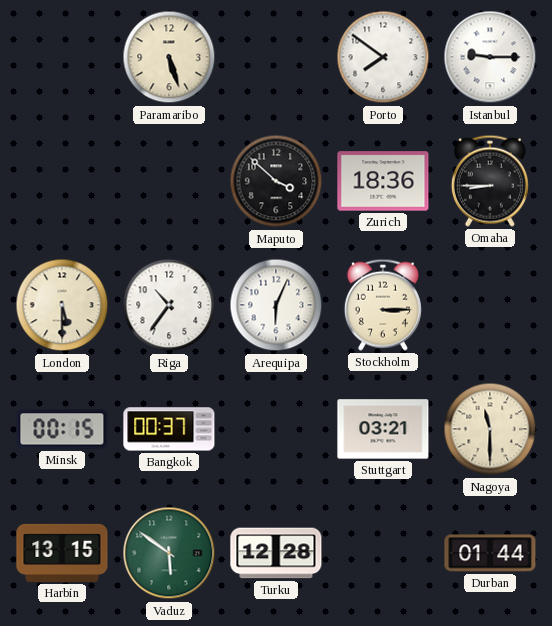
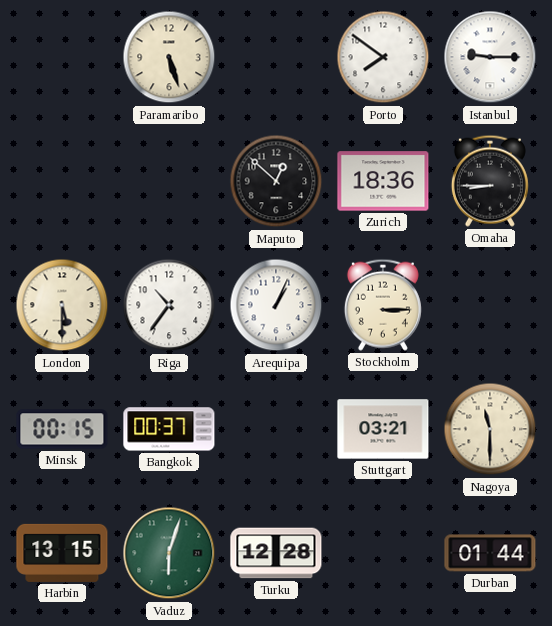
Maputo: 3:52 -> 12:52
Arequipa: 6:04 -> 1:04
Vaduz: 5:51 -> 6:03
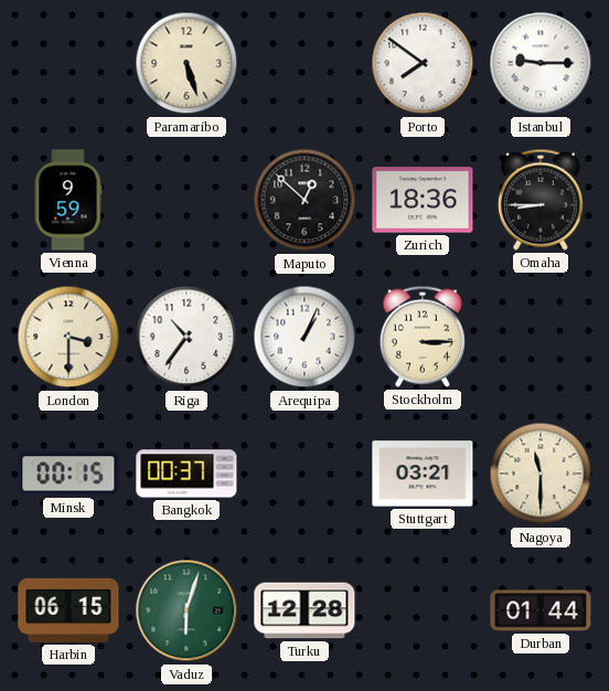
Vienna: none -> 9:59
London: 5:30 -> 3:30
Harbin: 13:15 -> 06:15
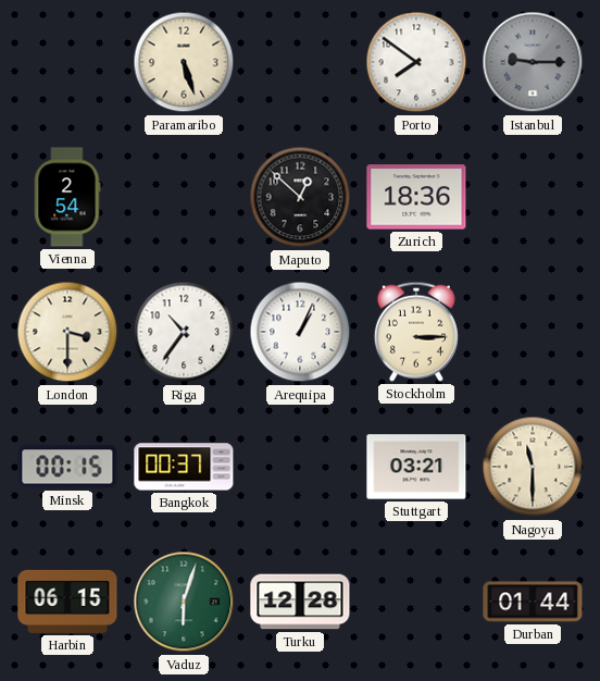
Istanbul dial: white -> grey
Vienna: 9:59 -> 2:54
Omaha: 8:45 -> none
